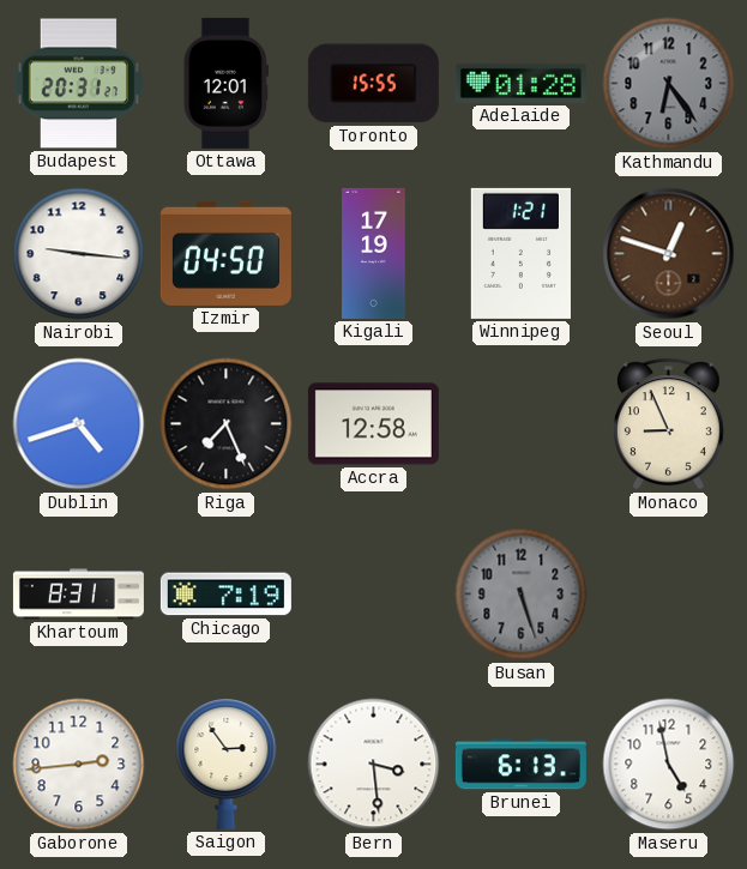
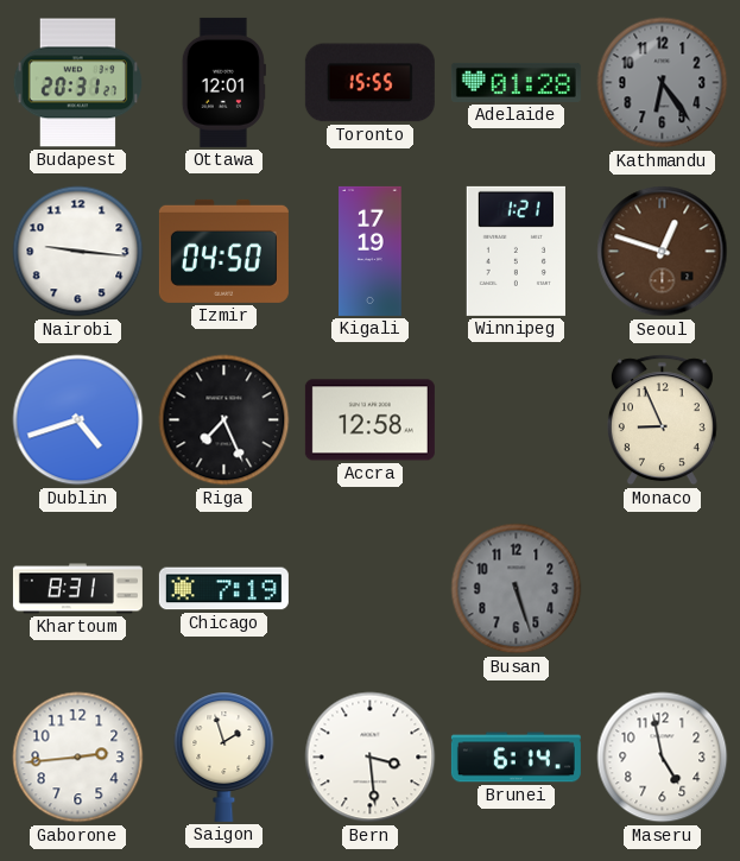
Saigon: 2:54 -> 1:57
Brunei: 6:13 -> 6:14
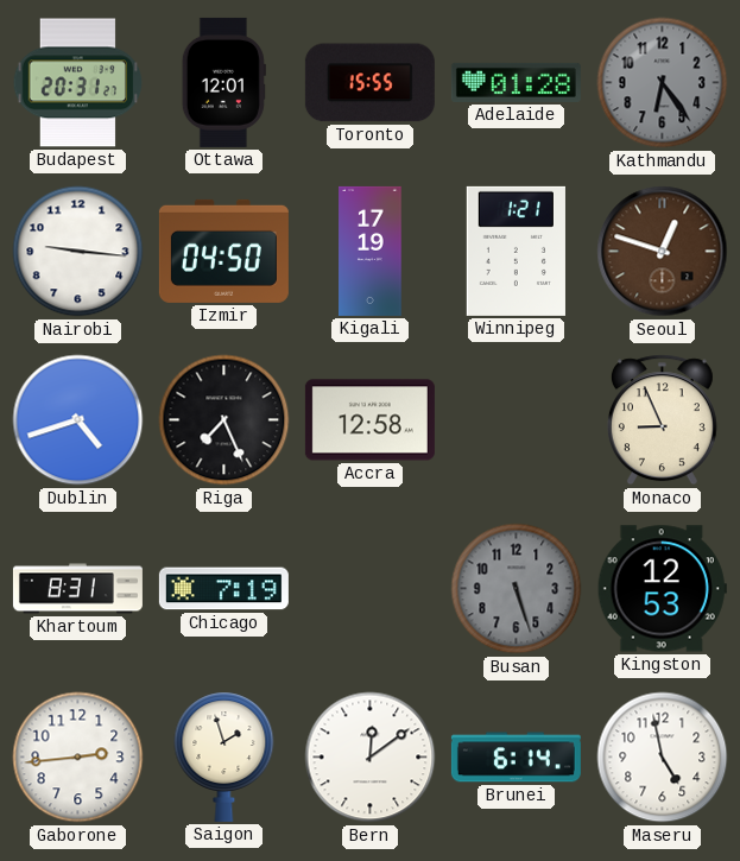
Kingston: none -> 12:53
Bern: 3:29 -> 12:09
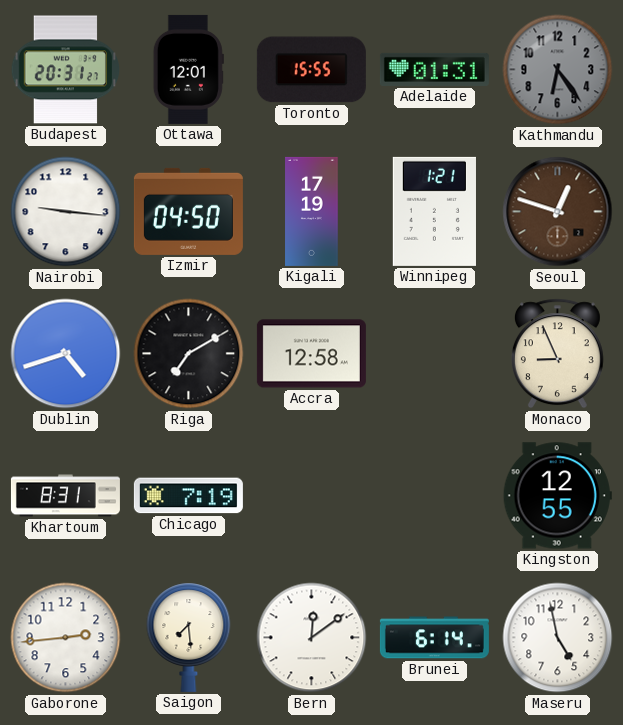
Adelaide: 01:28 -> 01:31
Riga: 7:26 -> 7:10
Busan: 5:27 -> none
Kingston: 12:53 -> 12:55
Saigon: 1:57 -> 7:29
